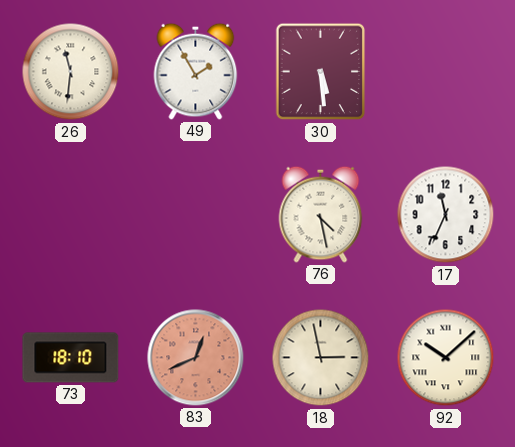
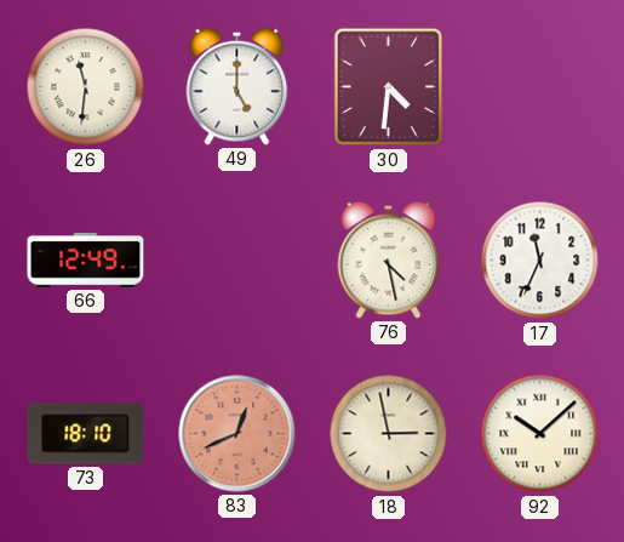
49: 1:55 -> 5:00
30: 5:29 -> 4:31
66: none -> 12:49
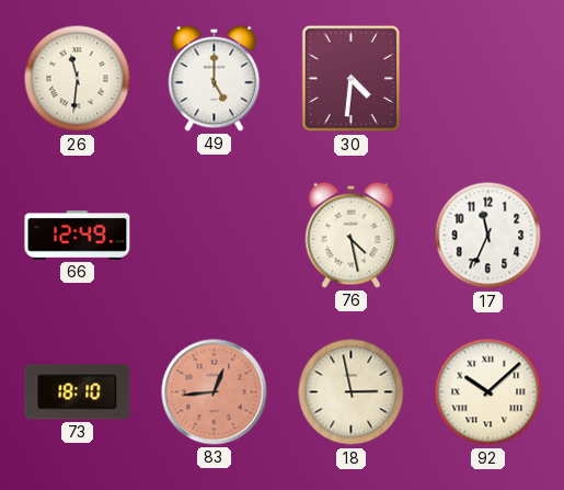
83: 12:41 -> 12:44
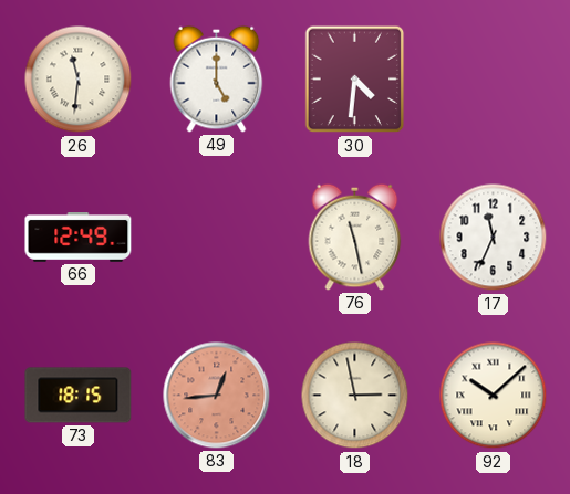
76: 4:28 -> 11:28
73: 18:10 -> 18:15
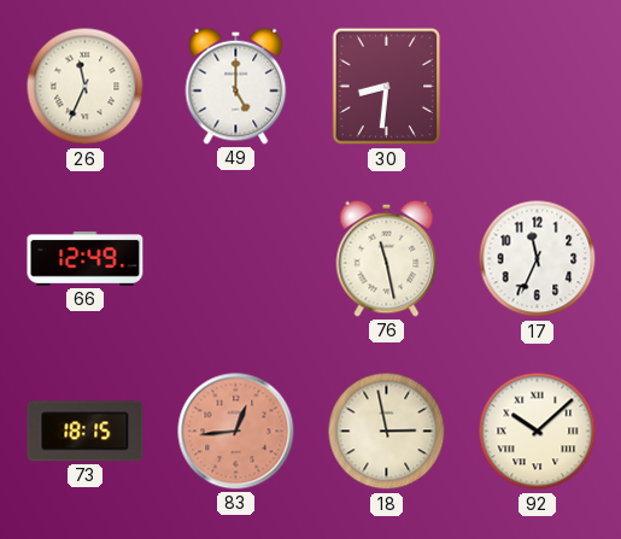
26: 11:31 -> 11:34
30: 4:31 -> 8:31
